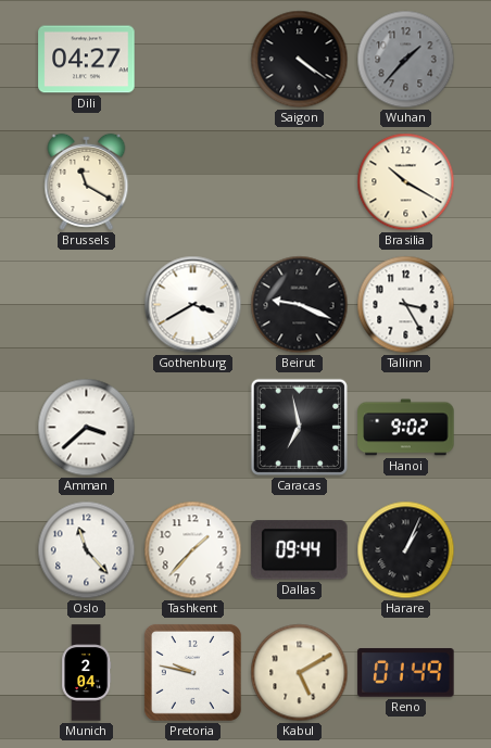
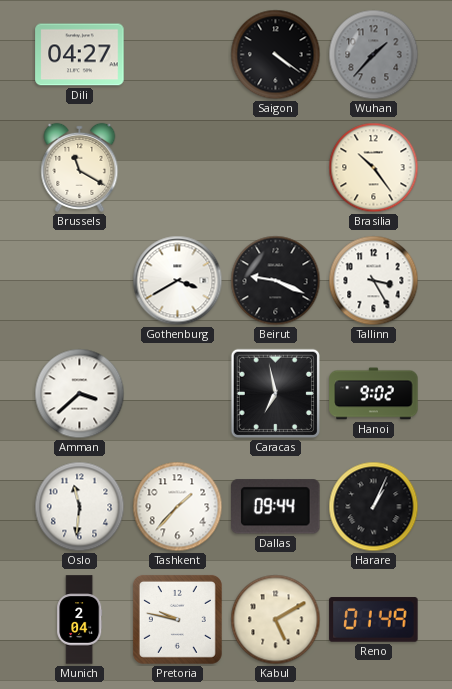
Brasilia: 10:20 -> 10:24
Oslo: 11:23 -> 11:31
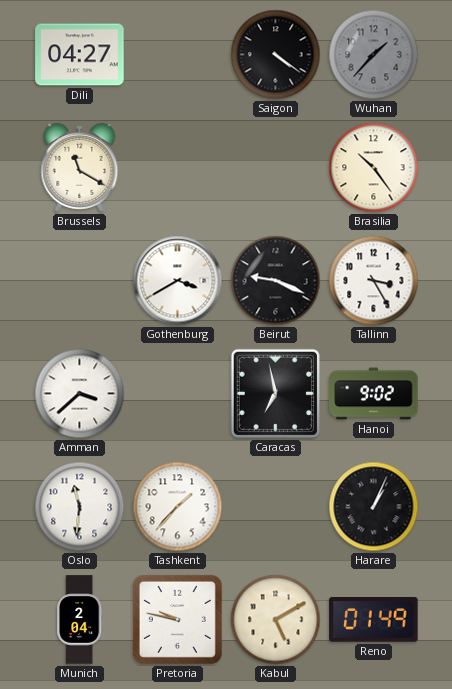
Dallas: 09:44 -> none
